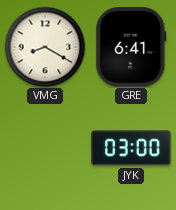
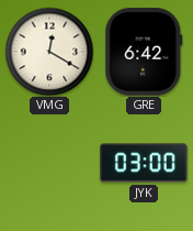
VMG: 8:20 -> 12:20
GRE: 6:41 -> 6:42
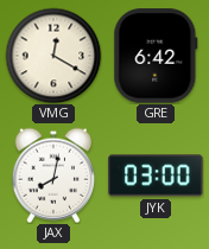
JAX: none -> 8:02
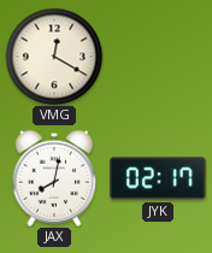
GRE: 6:42 -> none
JYK: 03:00 -> 02:17
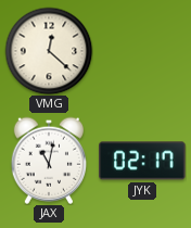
VMG: 12:20 -> 12:22
JAX: 8:02 -> 11:02
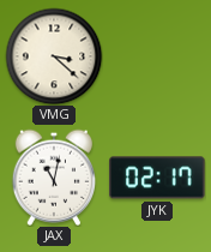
VMG: 12:22 -> 3:22
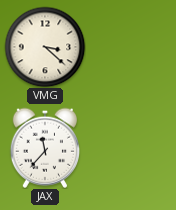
JAX: 11:02 -> 11:37
JYK: 02:17 -> none
